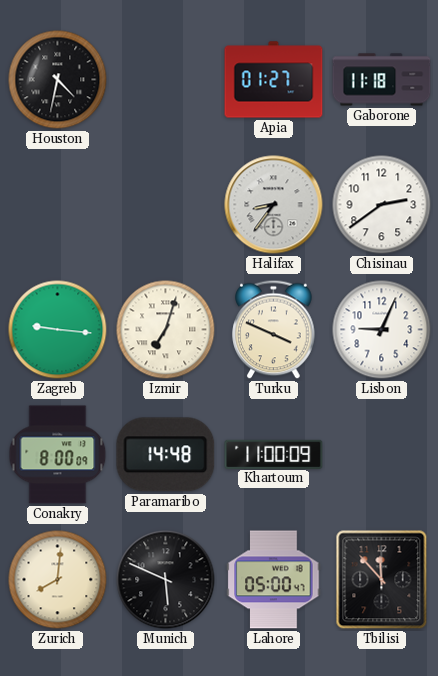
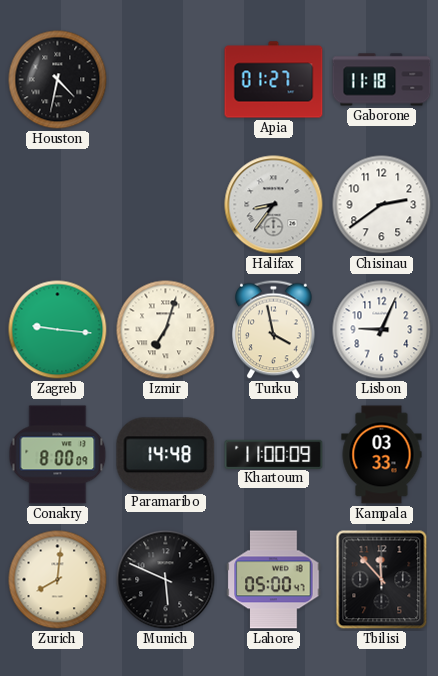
Turku: 3:49 -> 3:58
Kampala: none -> 03:33
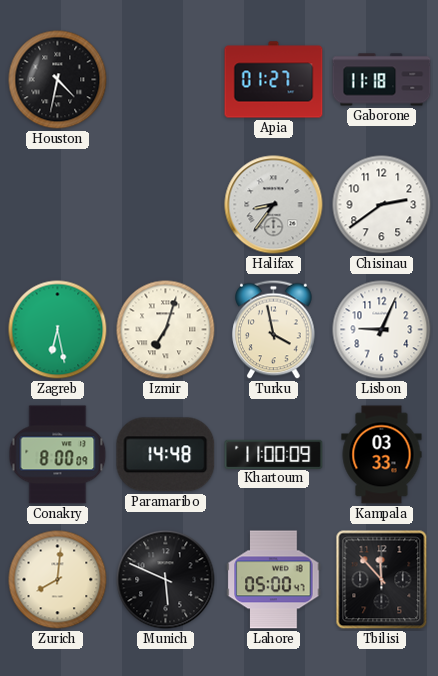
Zagreb: 9:16 -> 6:28
